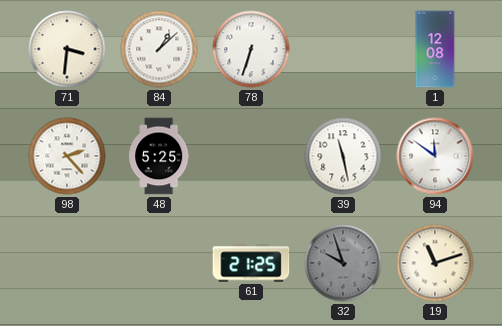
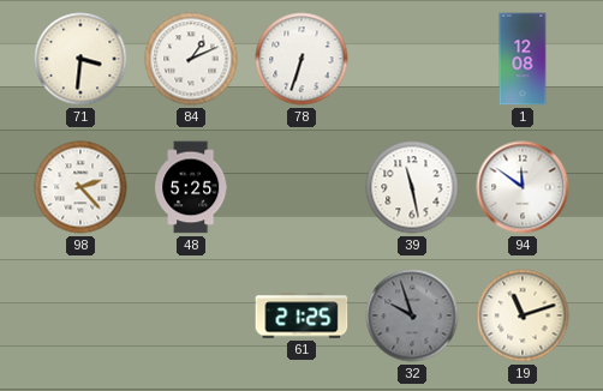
84: 1:08 -> 1:11
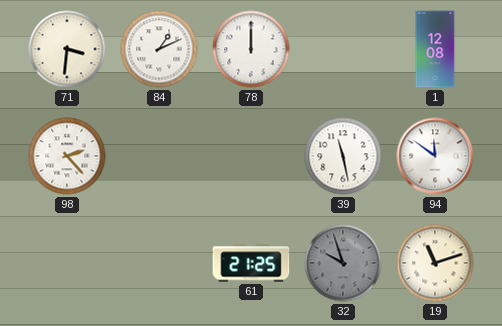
78: 6:33 -> 12:00
48: 5:25 -> none
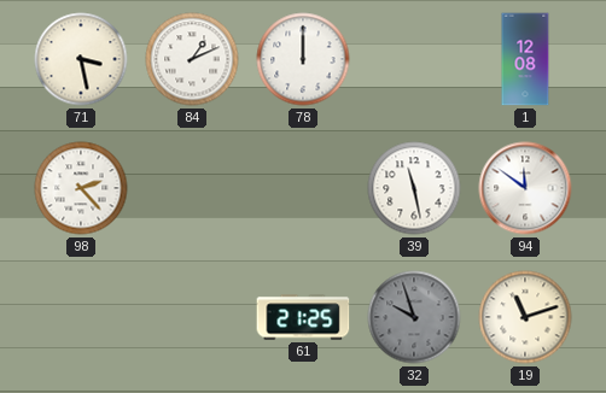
71: 3:31 -> 3:28
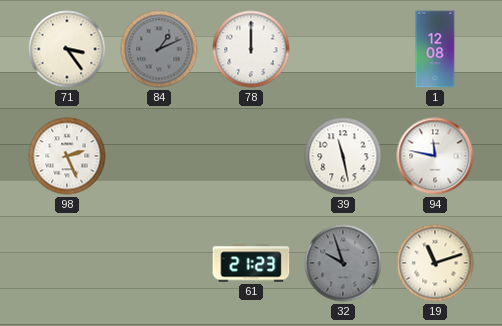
71: 3:28 -> 3:24
84 dial: white -> grey
98: 2:23 -> 2:26
94: 11:51 -> 11:47
61: 21:25 -> 21:23
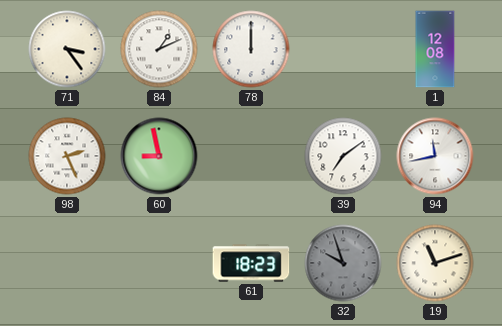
84 dial: grey -> white
60: none -> 8:58
39: 11:28 -> 7:09
94: 11:47 -> 11:43
61: 21:23 -> 18:23
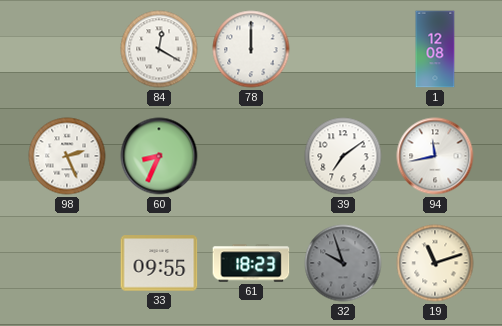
71: 3:24 -> none
84: 1:11 -> 12:20
60: 8:58 -> 8:34
33: none -> 09:55
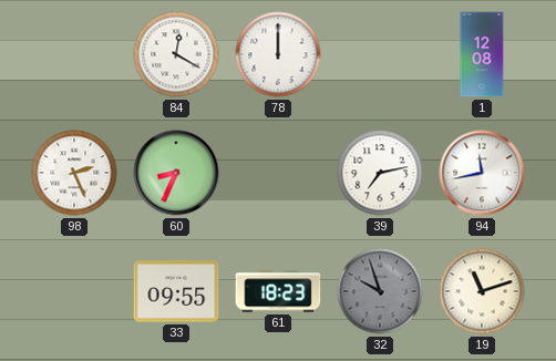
39: 7:09 -> 7:13
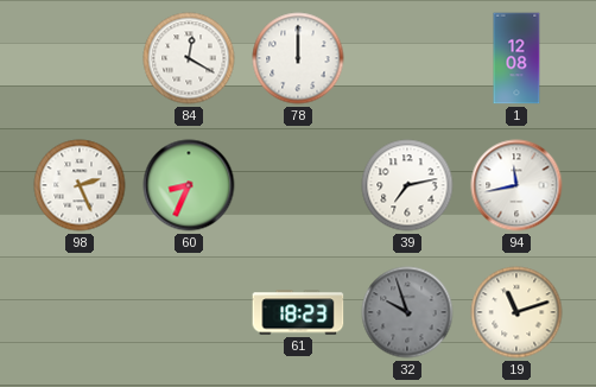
33: 09:55 -> none
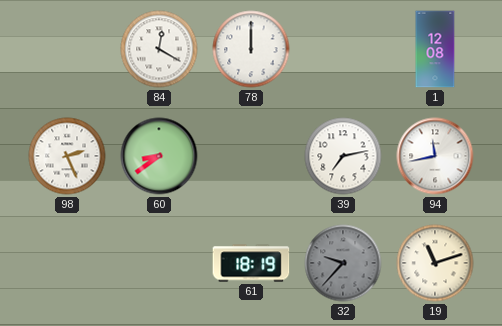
60: 8:34 -> 8:39
61: 18:23 -> 18:19
32: 9:57 -> 9:37
